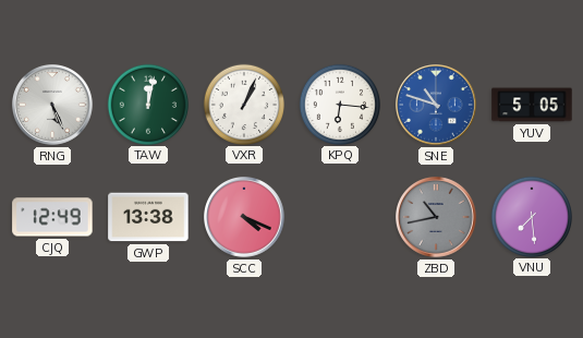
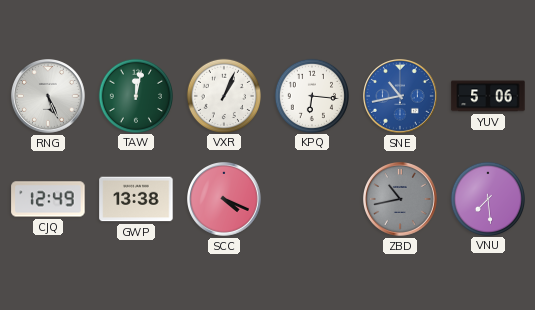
SNE: 10:48 -> 10:43
YUV: 5:05 -> 5:06
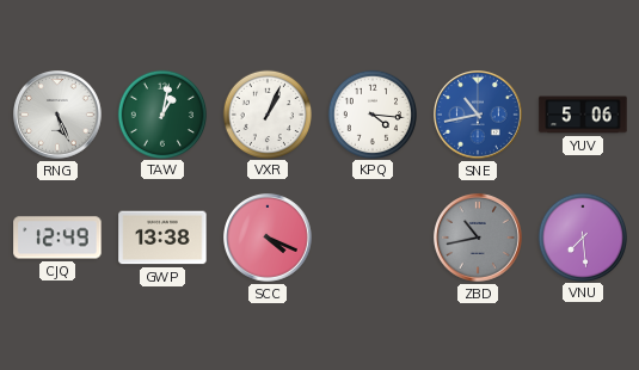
TAW: 12:02 -> 1:02
KPQ: 6:16 -> 4:16
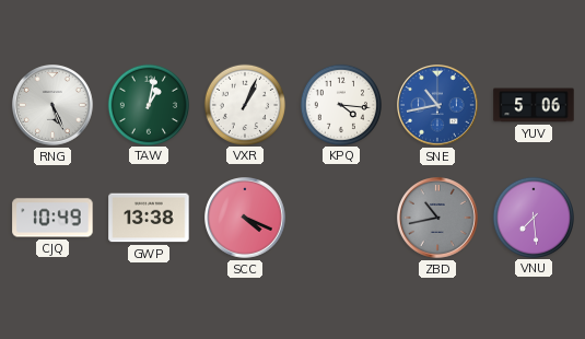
CJQ: 12:49 -> 10:49
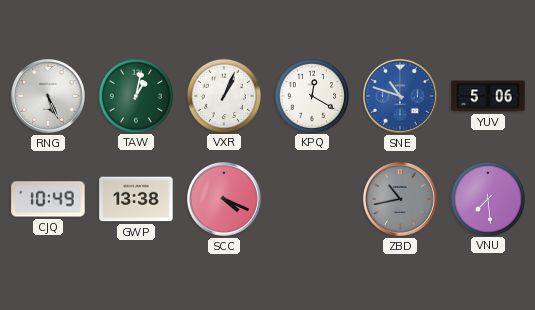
KPQ: 4:16 -> 12:20
SNE: 10:43 -> 10:48
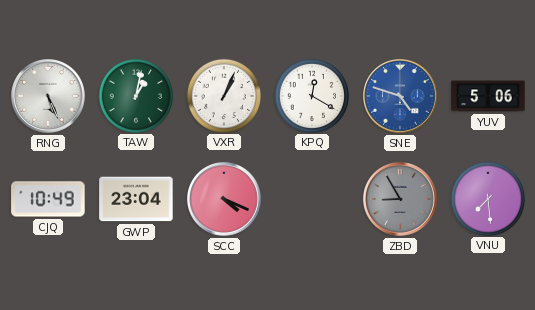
SNE: 10:48 -> 4:48
GWP: 13:38 -> 23:04
ZBD: 10:43 -> 8:55
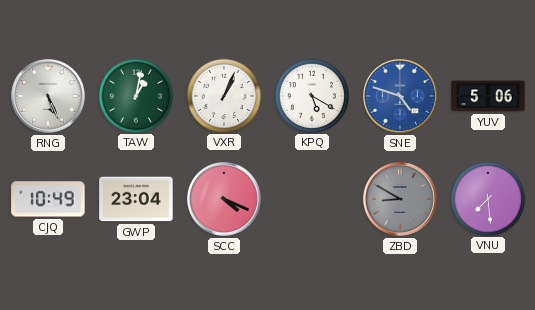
KPQ: 12:20 -> 5:20
ZBD: 8:55 -> 8:50
